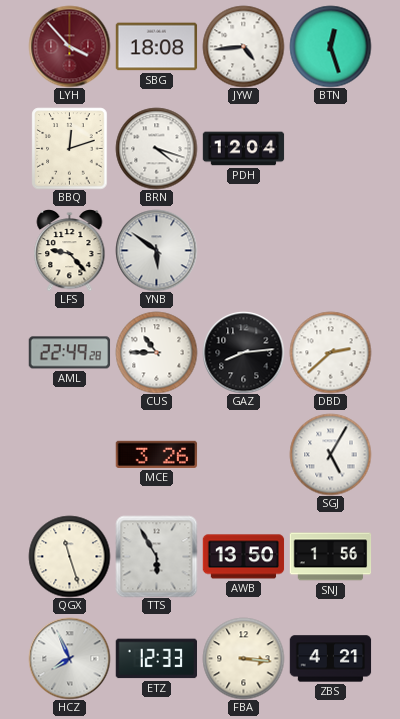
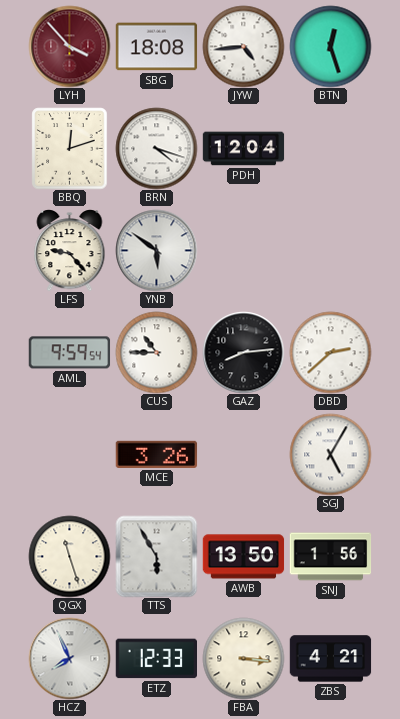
AML: 22:49 -> 9:59
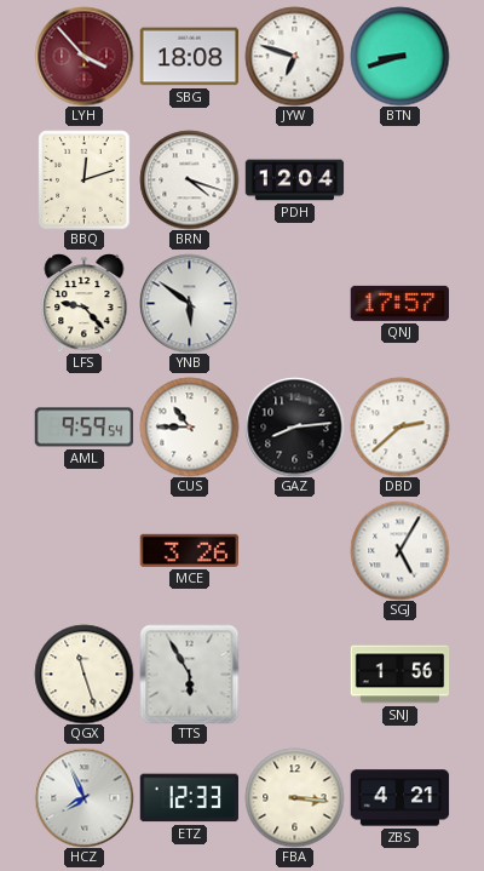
JYW: 4:44 -> 6:48
BTN: 12:27 -> 8:42
QNJ: none -> 17:57
AWB: 13:50 -> none
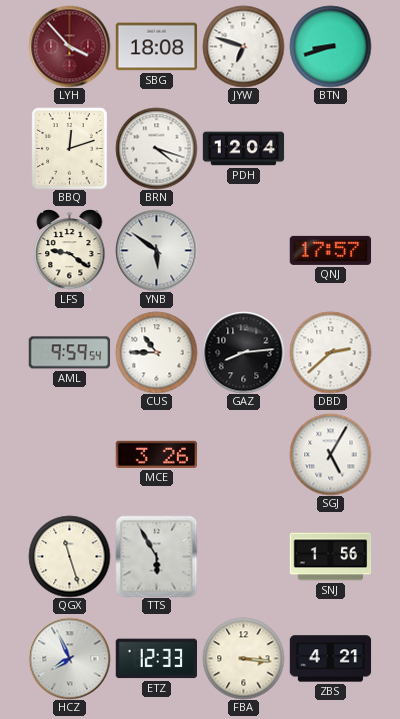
LFS: 9:23 -> 9:21
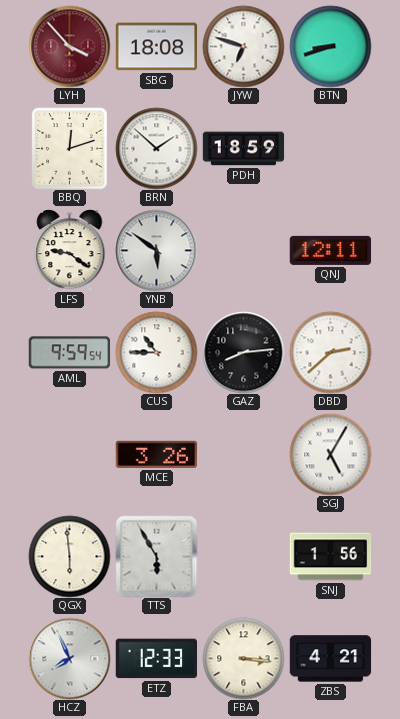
BRN: 4:18 -> 1:52
PDH: 12:04 -> 18:59
QNJ: 17:57 -> 12:11
QGX: 11:27 -> 5:59
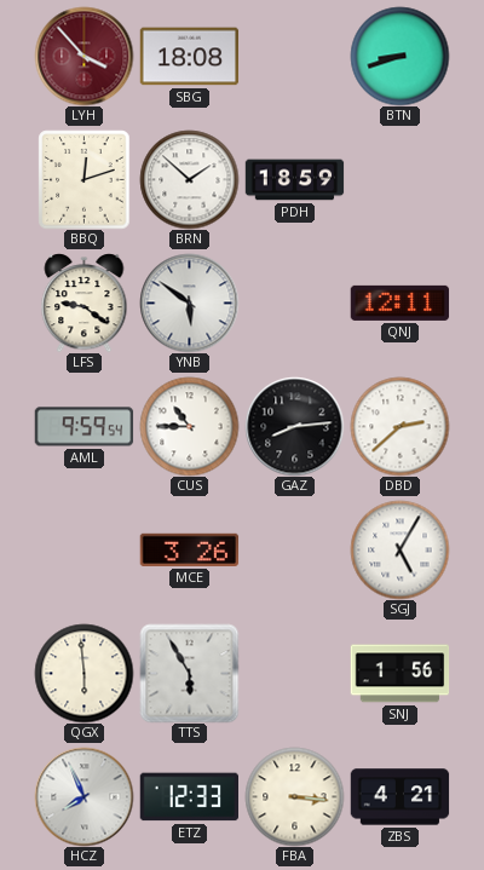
JYW: 6:48 -> none
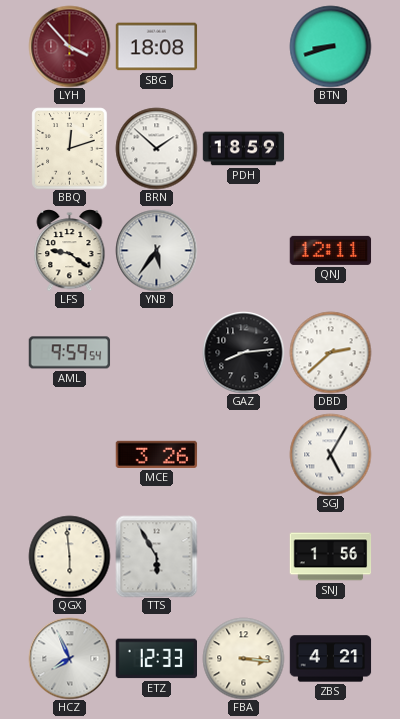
YNB: 5:51 -> 5:36
CUS: 10:45 -> none
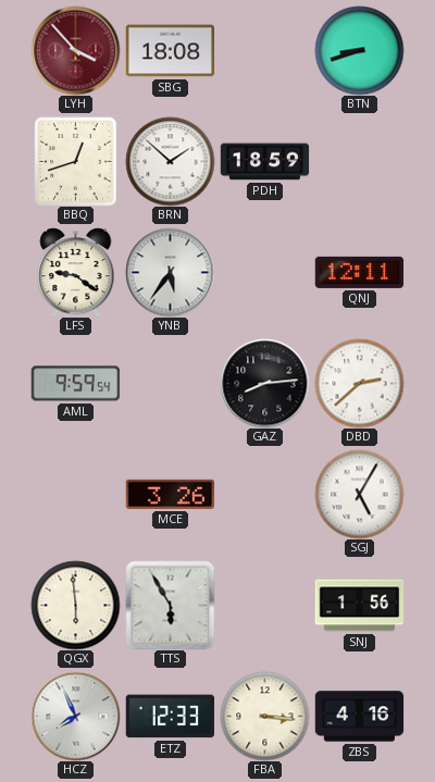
BBQ: 12:12 -> 12:42
ZBS: 4:21 -> 4:16
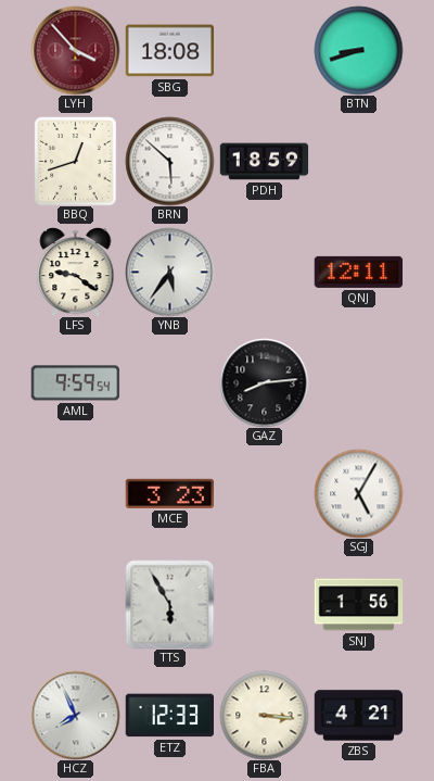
BRN: 1:52 -> 5:52
DBD: 2:38 -> none
MCE: 3:26 -> 3:23
QGX: 5:59 -> none
ZBS: 4:16 -> 4:21
